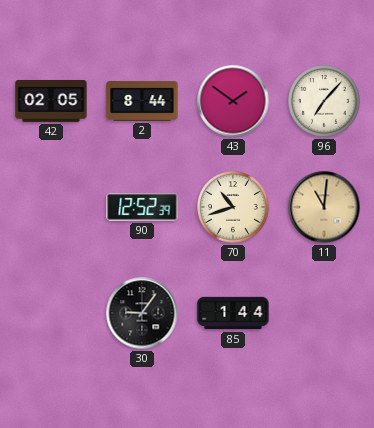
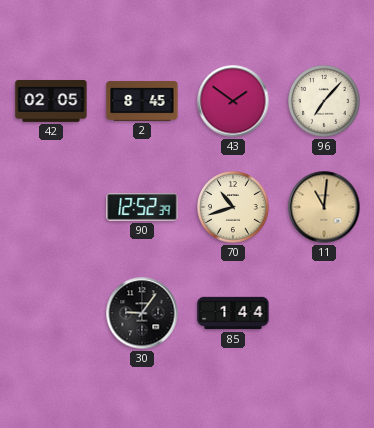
2: 8:44 -> 8:45
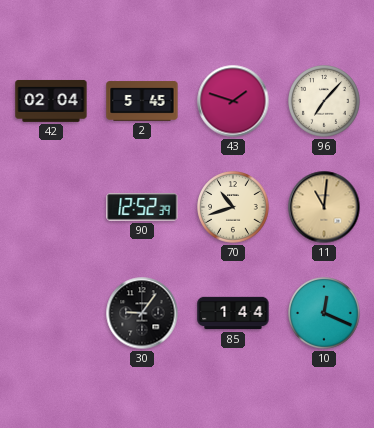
42: 02:05 -> 02:04
2: 8:45 -> 5:45
43: 1:51 -> 1:48
10: none -> 12:19
